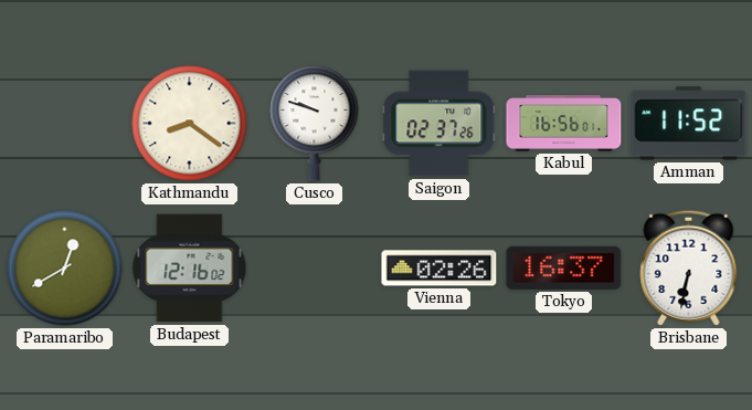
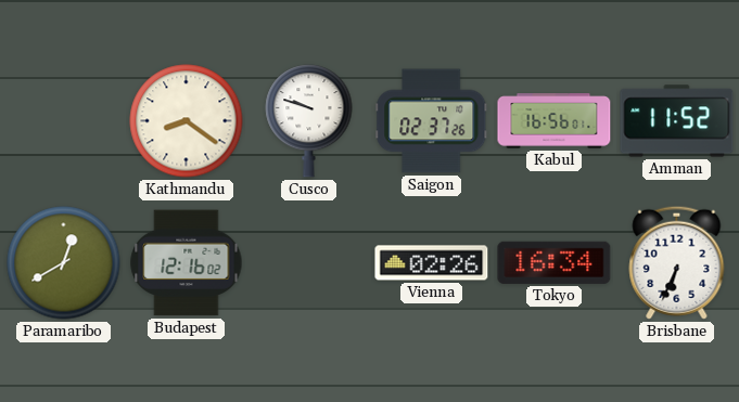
Tokyo: 16:37 -> 16:34
Brisbane: 6:32 -> 6:34
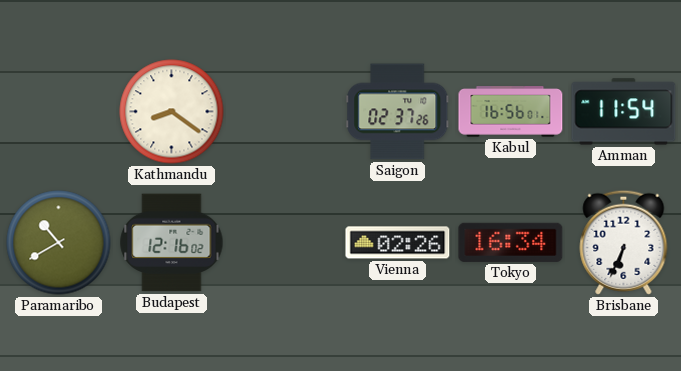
Cusco: 9:48 -> none
Amman: 11:52 -> 11:54
Paramaribo: 12:40 -> 10:40
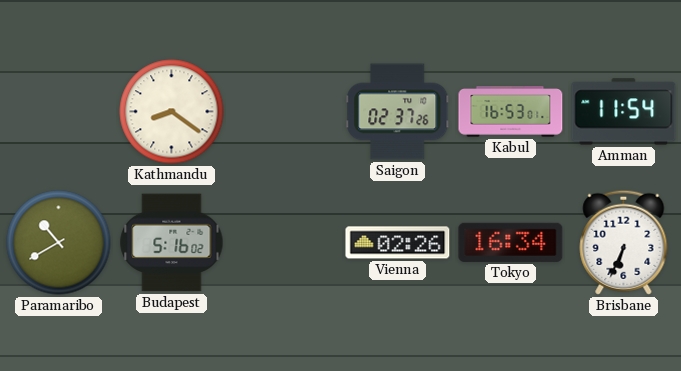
Kabul: 16:56 -> 16:53
Budapest: 12:16 -> 5:16
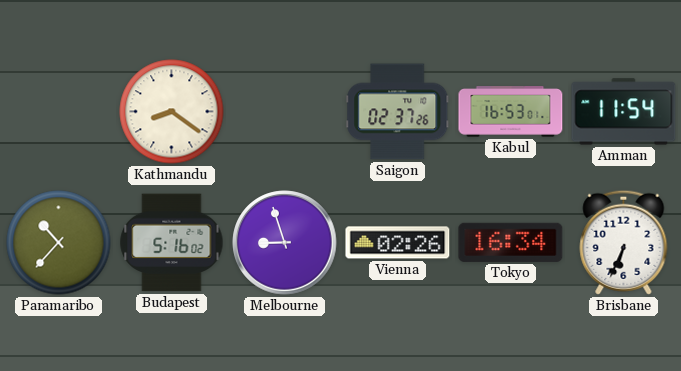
Paramaribo: 10:40 -> 10:37
Melbourne: none -> 8:57
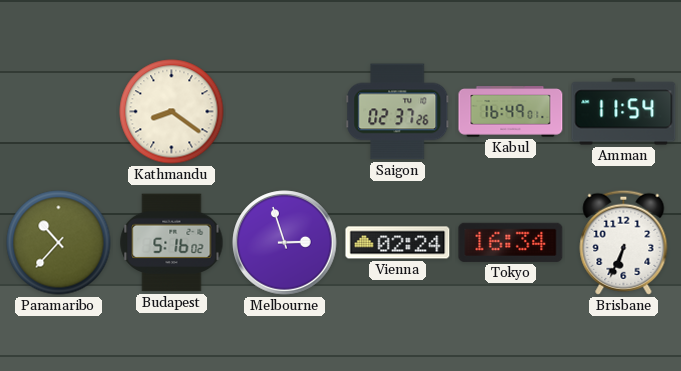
Kabul: 16:53 -> 16:49
Melbourne: 8:57 -> 2:57
Vienna: 02:26 -> 02:24
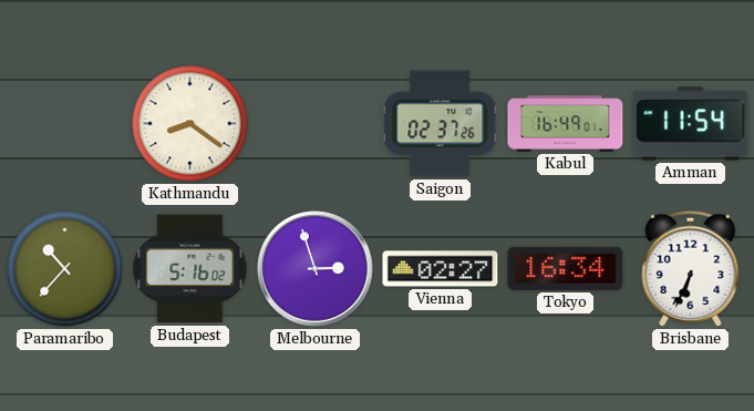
Vienna: 02:24 -> 02:27
